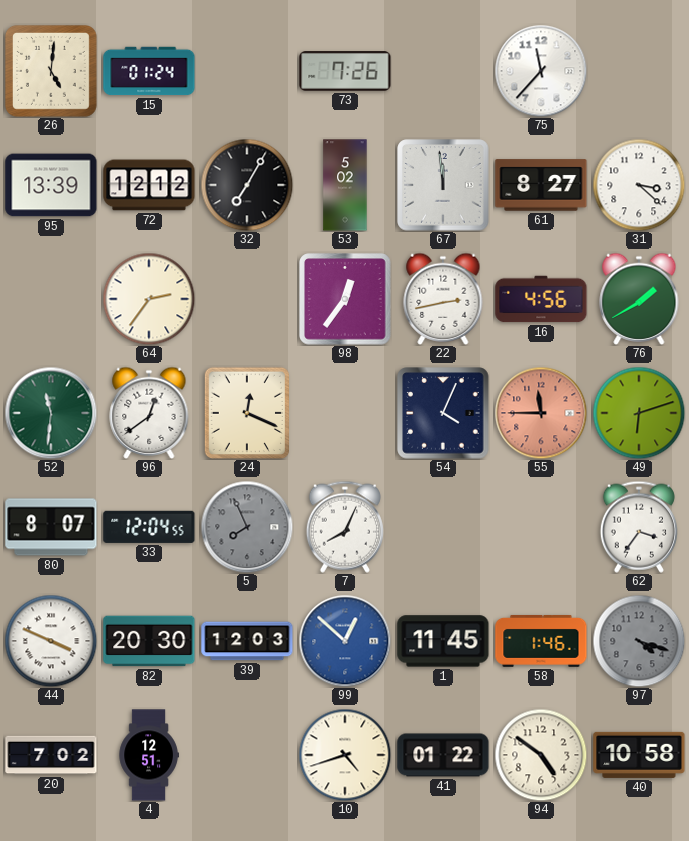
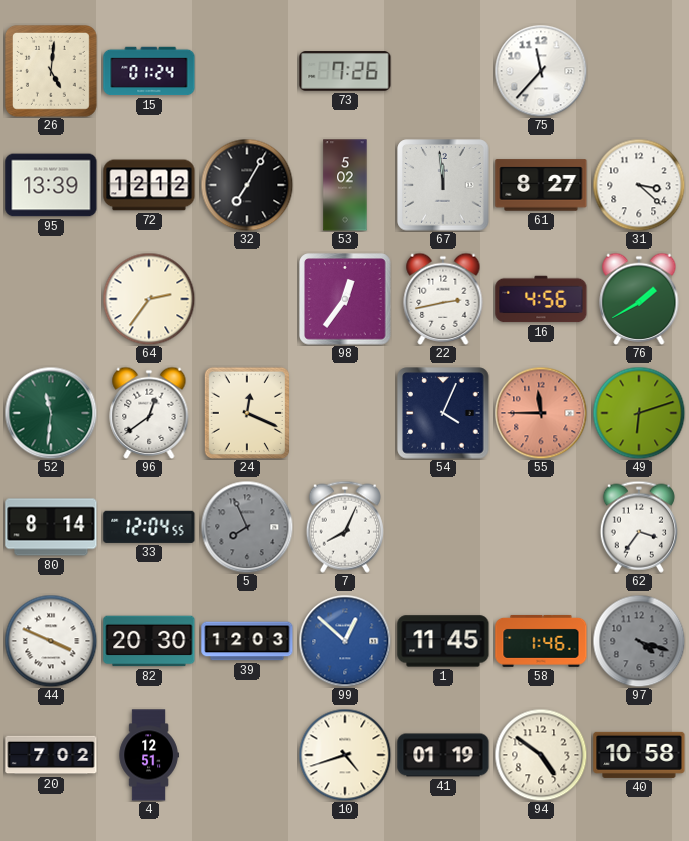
80: 8:07 -> 8:14
41: 01:22 -> 01:19
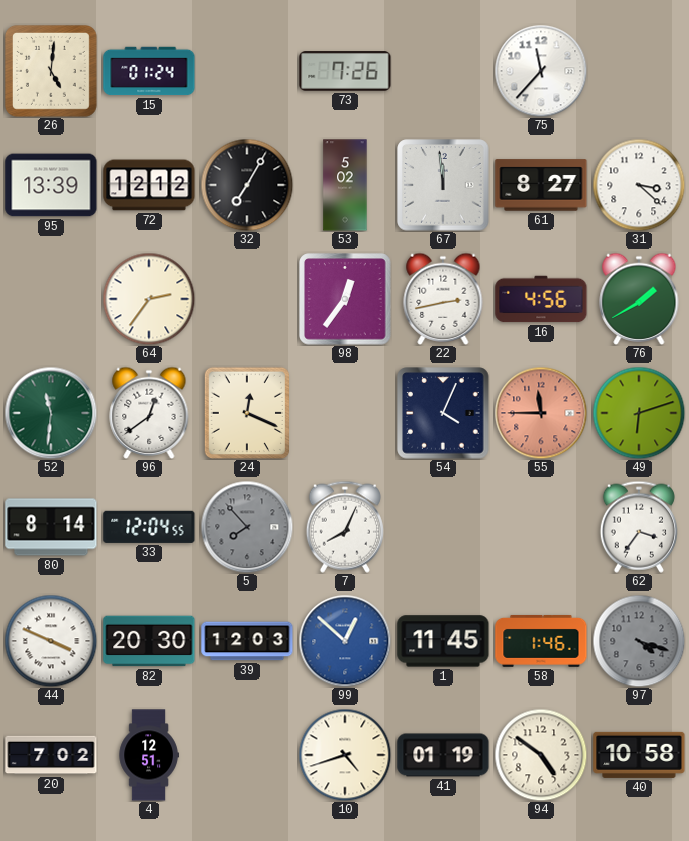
5: 7:56 -> 7:53
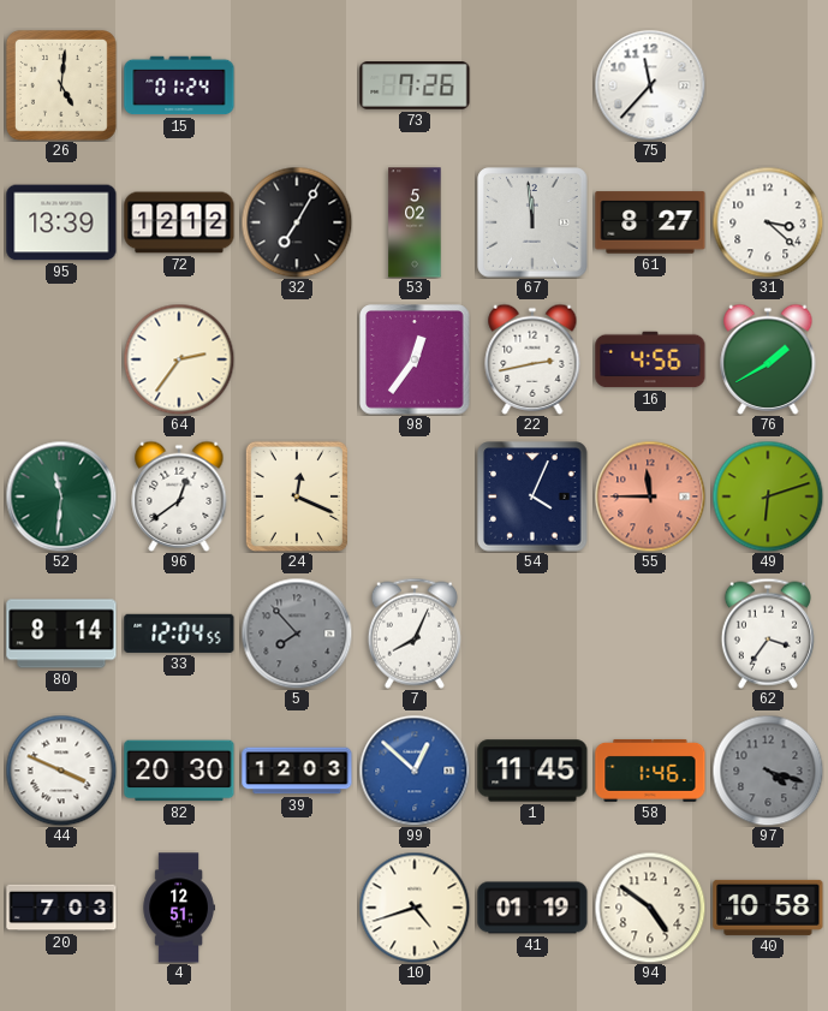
20: 7:02 -> 7:03
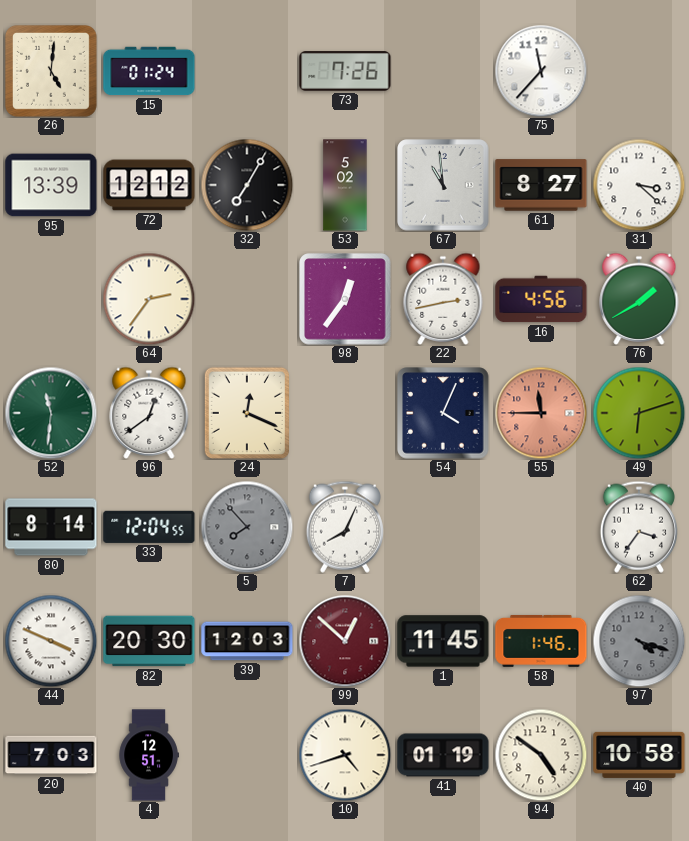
67: 11:59 -> 10:59
99 dial: blue -> burgundy
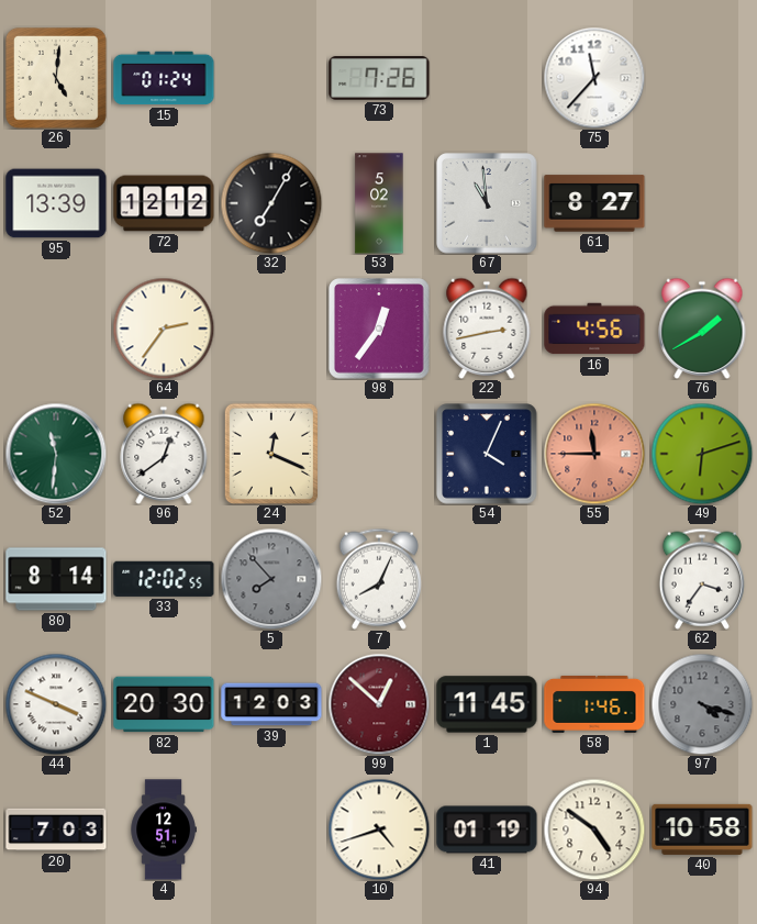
31: 3:22 -> none
33: 12:04 -> 12:02
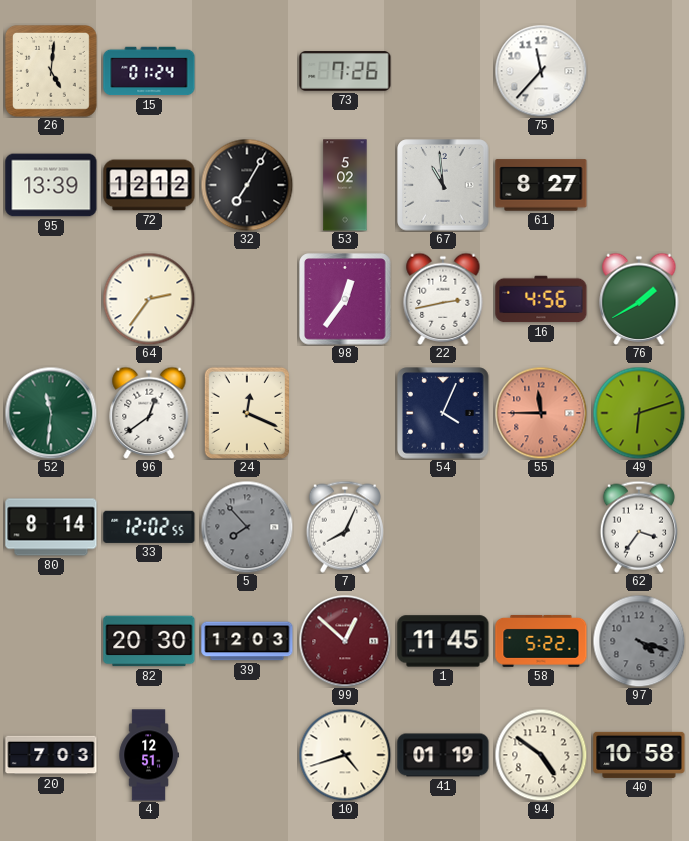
44: 3:49 -> none
58: 1:46 -> 5:22
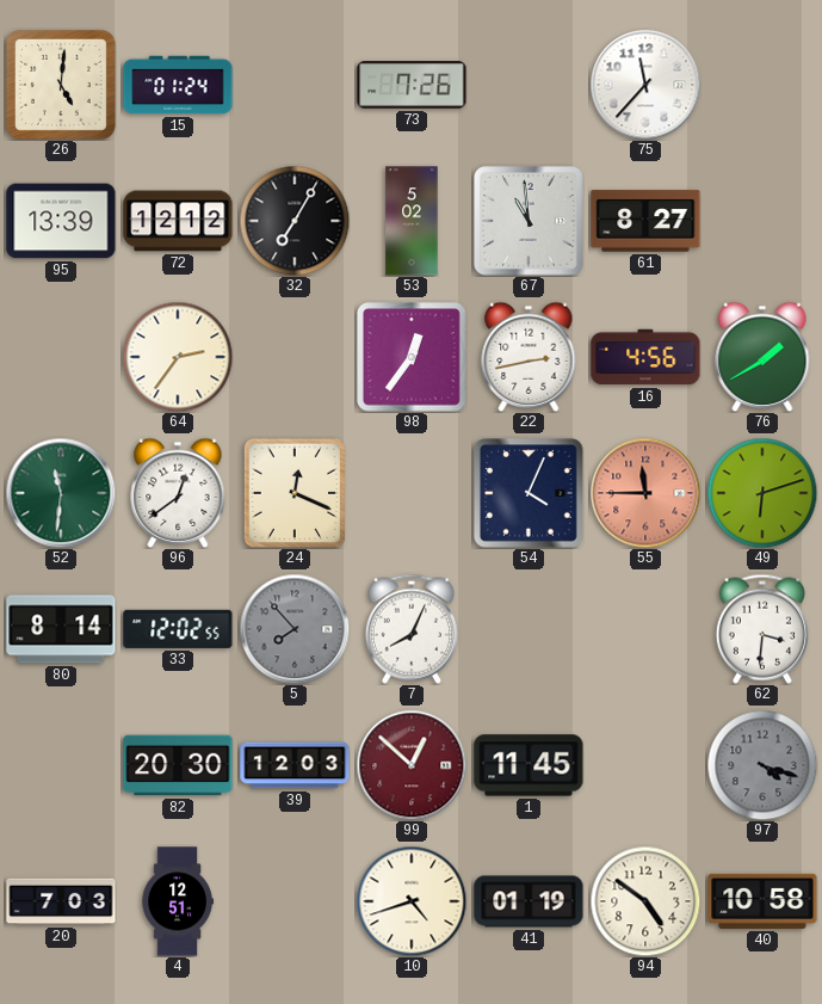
62: 3:36 -> 3:31
58: 5:22 -> none
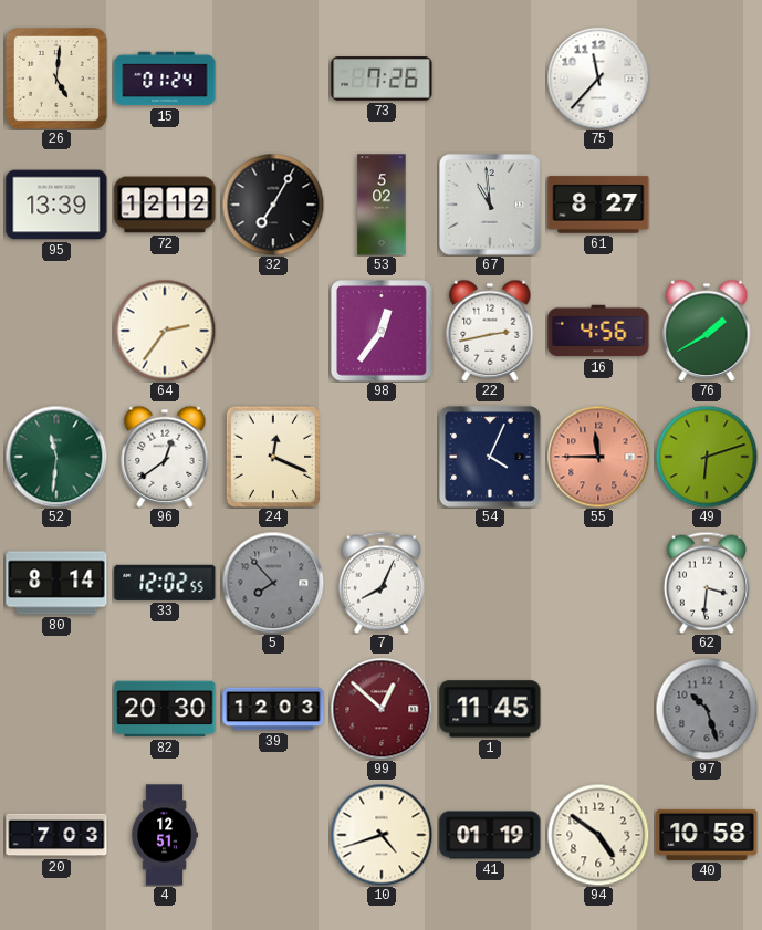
97: 4:18 -> 10:27
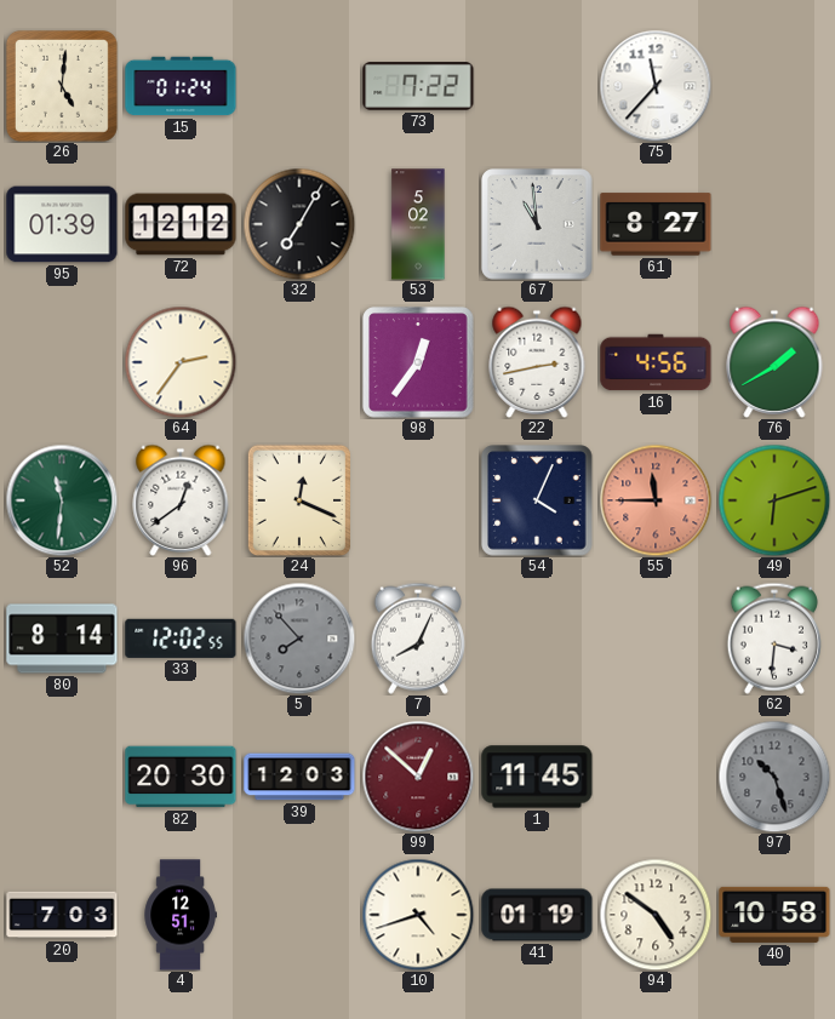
73: 7:26 -> 7:22
95: 13:39 -> 01:39
